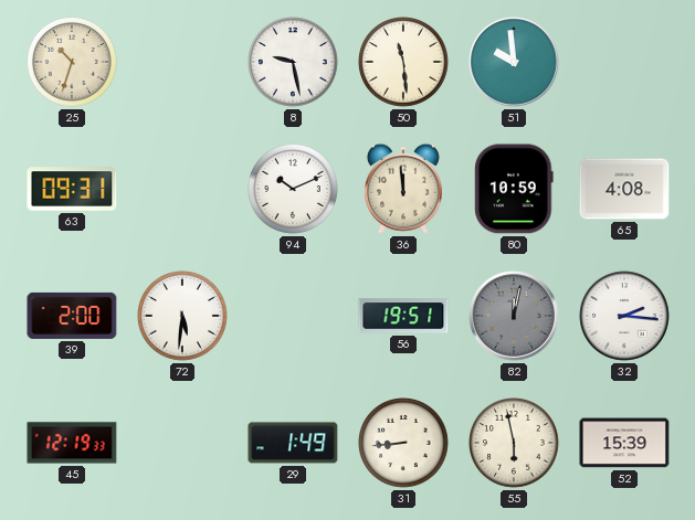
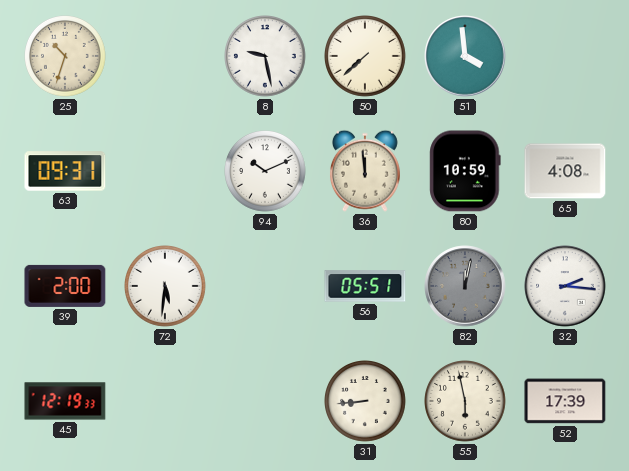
50: 11:29 -> 7:38
51: 9:59 -> 3:59
56: 19:51 -> 05:51
29: 1:49 -> none
52: 15:39 -> 17:39
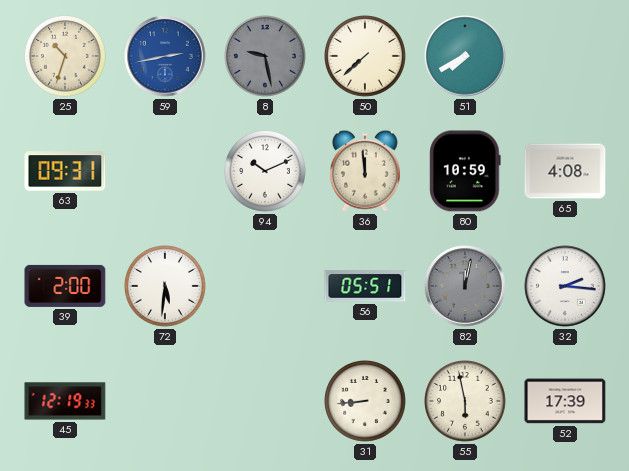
59: none -> 2:43
8 dial: white -> grey
51: 3:59 -> 7:40
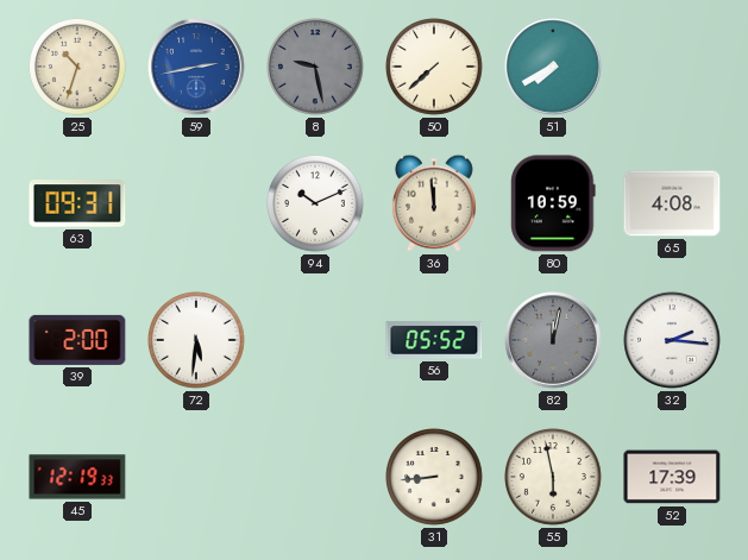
56: 05:51 -> 05:52
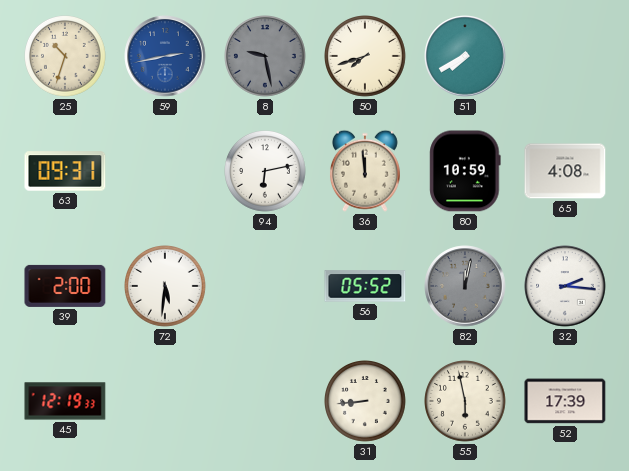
50: 7:38 -> 7:42
94: 10:11 -> 6:13
